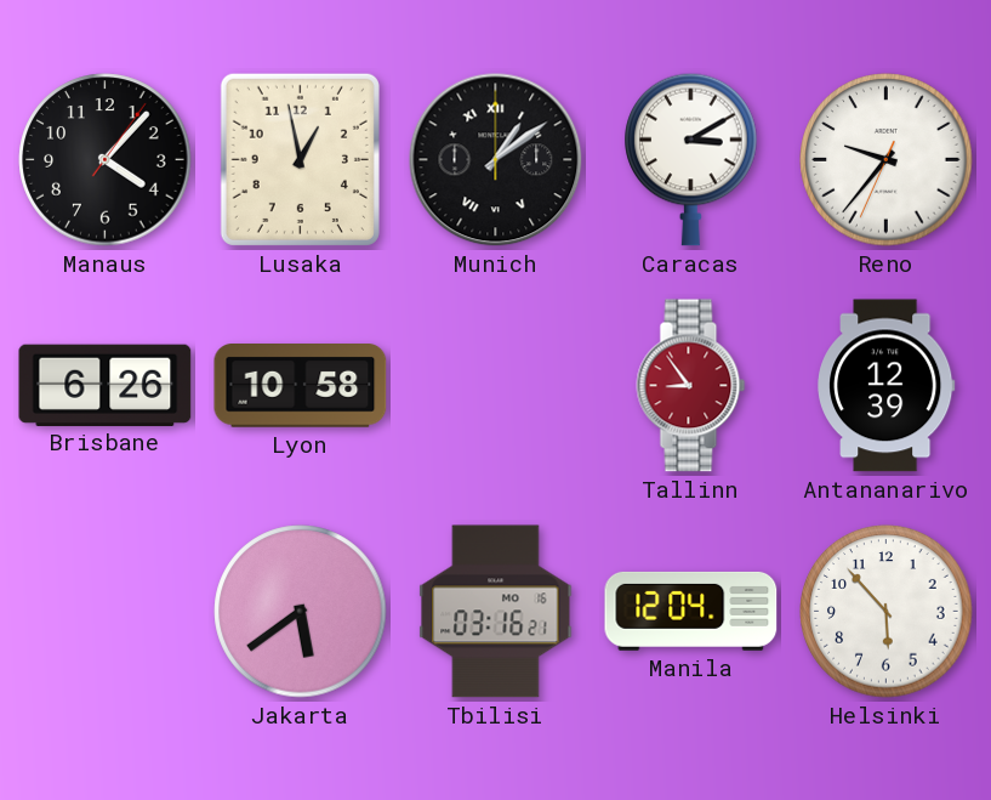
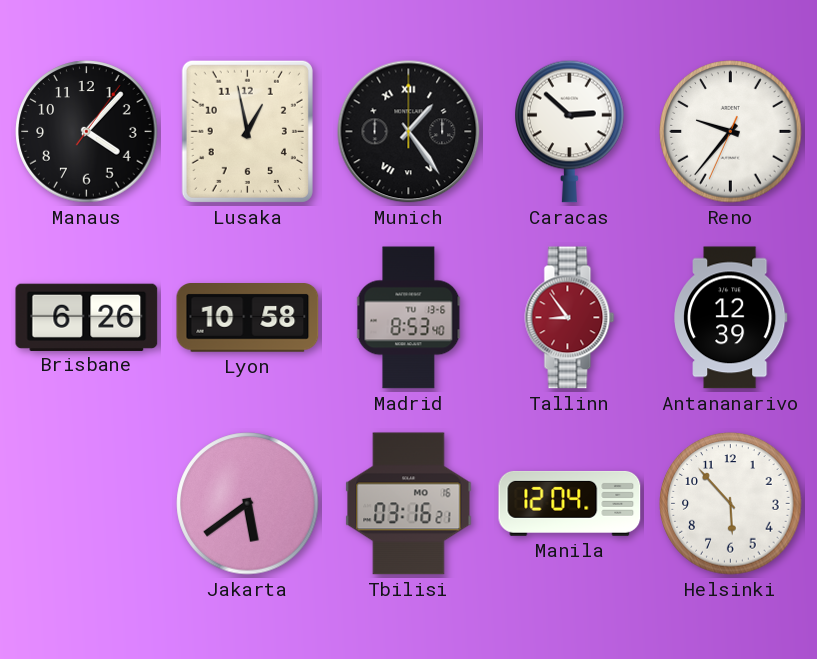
Munich: 1:09 -> 1:24
Caracas: 3:10 -> 2:52
Madrid: none -> 8:53
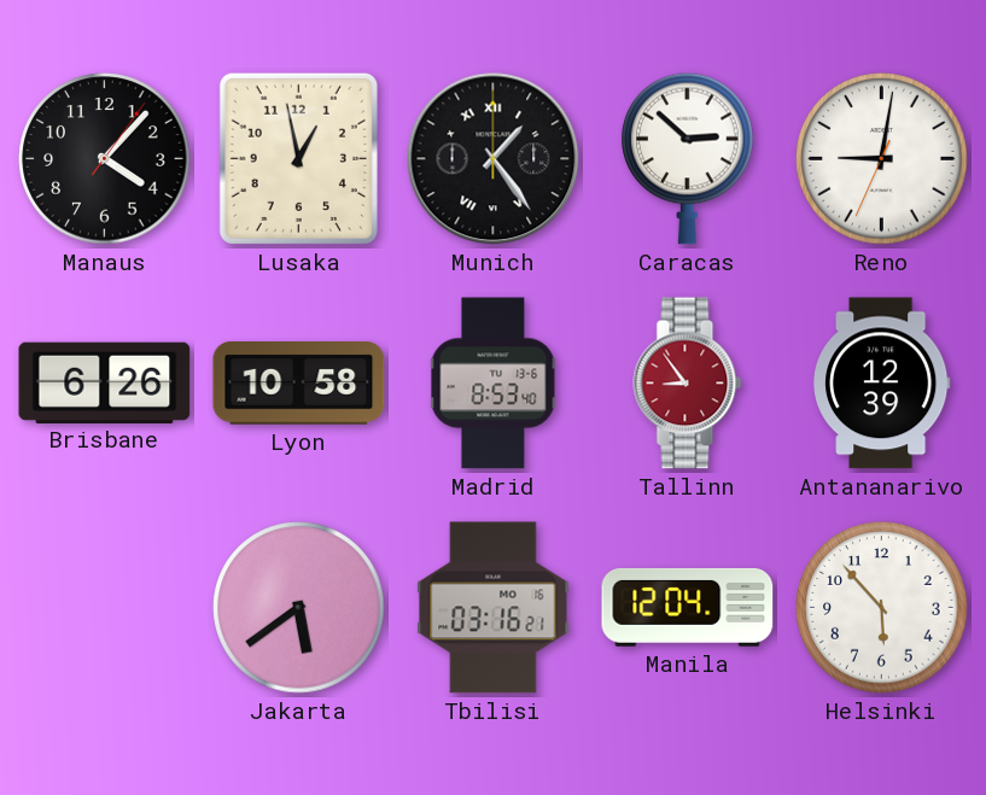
Reno: 9:36 -> 9:01
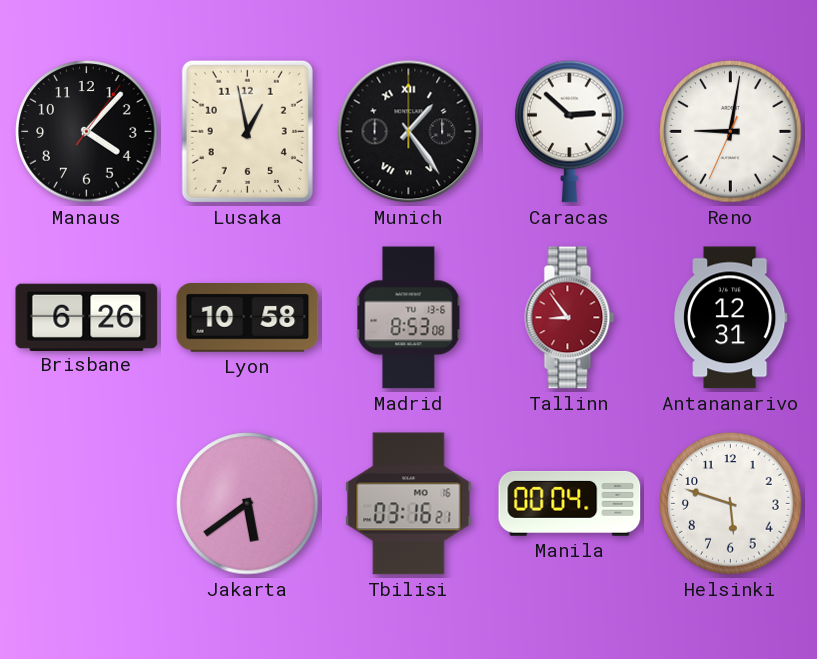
Madrid: 8:53:40 -> 8:53:08
Antananarivo: 12:39 -> 12:31
Manila: 12:04 -> 00:04
Helsinki: 5:53 -> 5:48
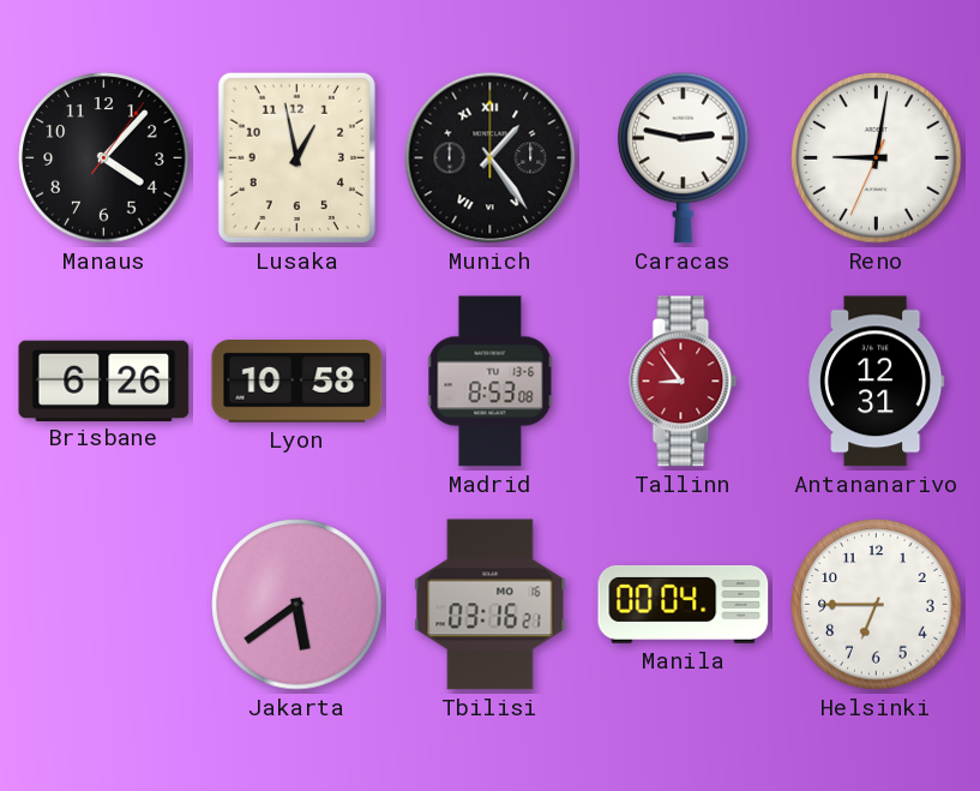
Caracas: 2:52 -> 2:47
Helsinki: 5:48 -> 6:45
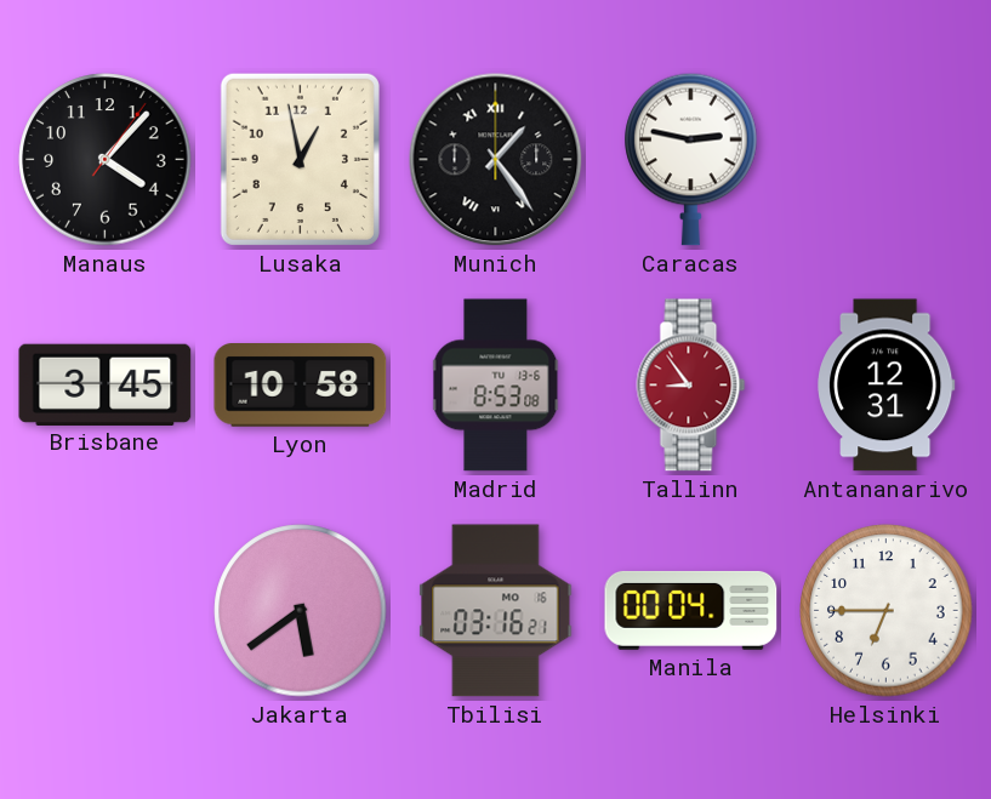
Reno: 9:01 -> none
Brisbane: 6:26 -> 3:45
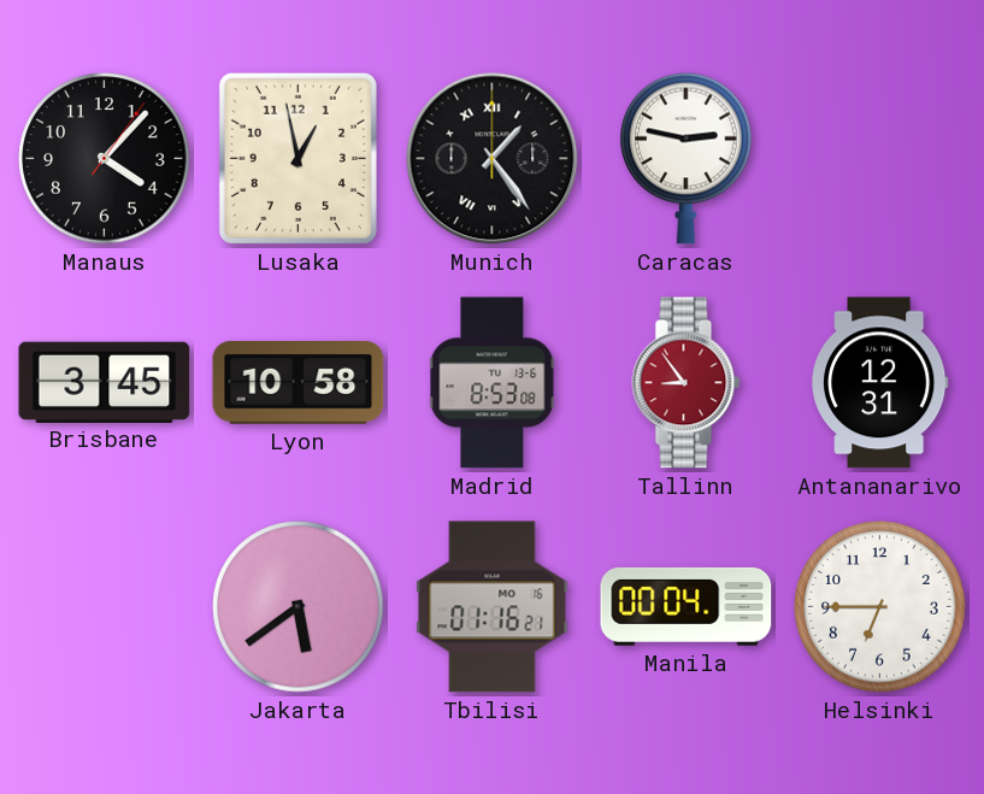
Tbilisi: 03:16 -> 01:16
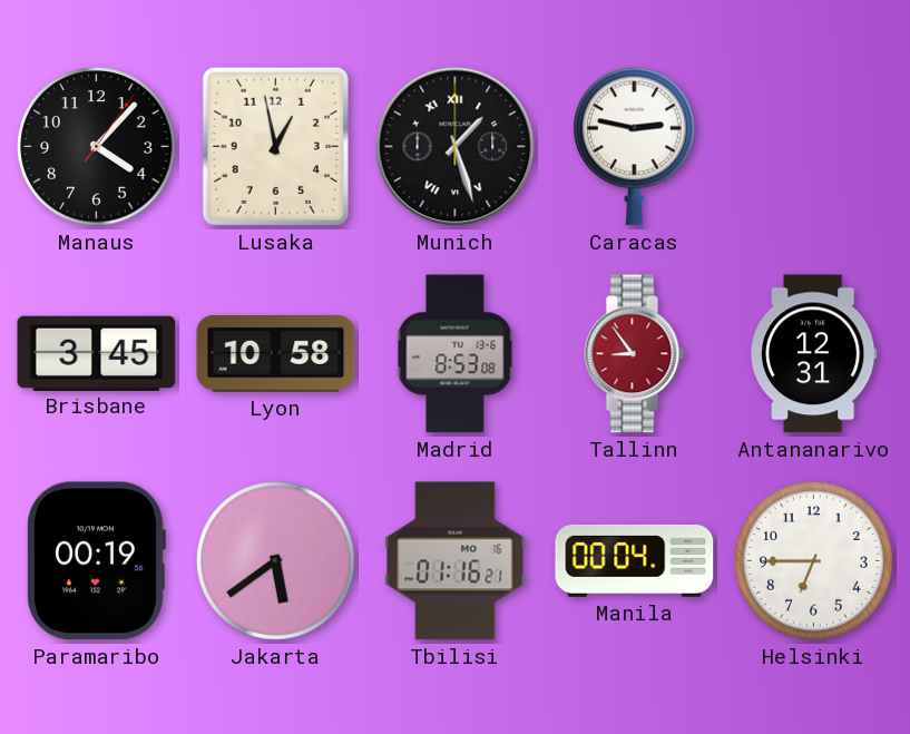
Munich: 1:24 -> 1:27
Paramaribo: none -> 00:19
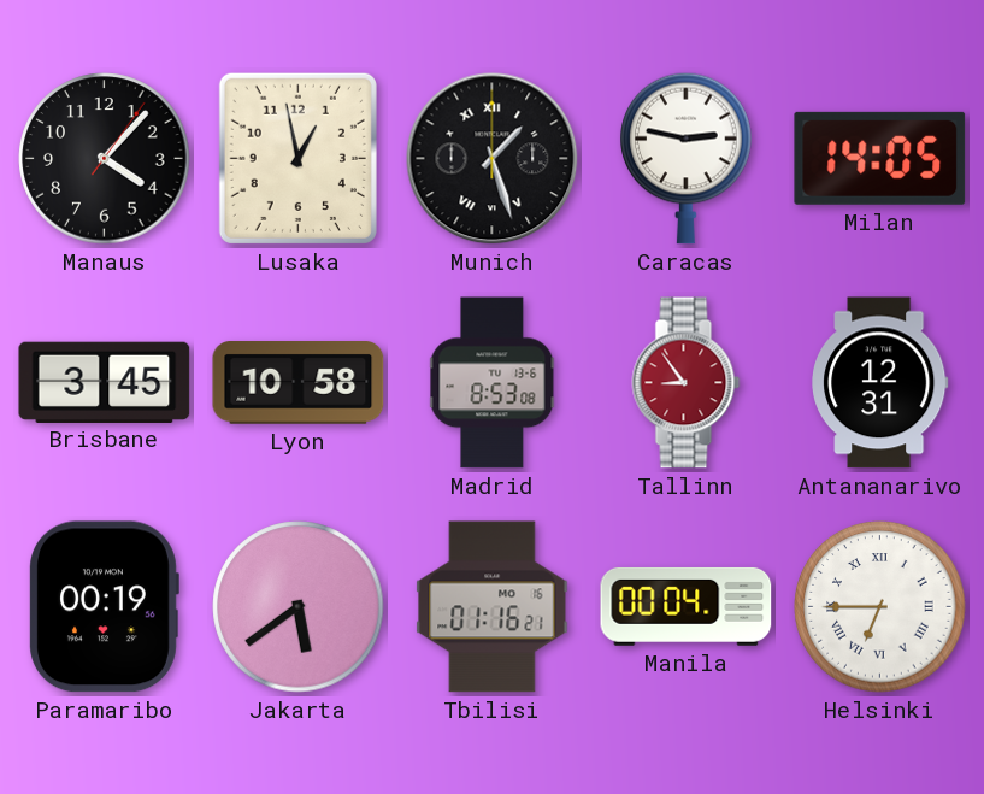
Milan: none -> 14:05
Helsinki numerals: Arabic -> Roman
